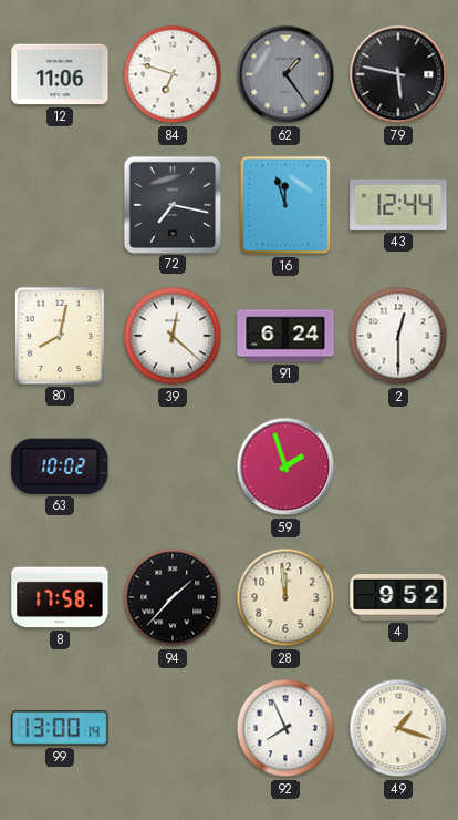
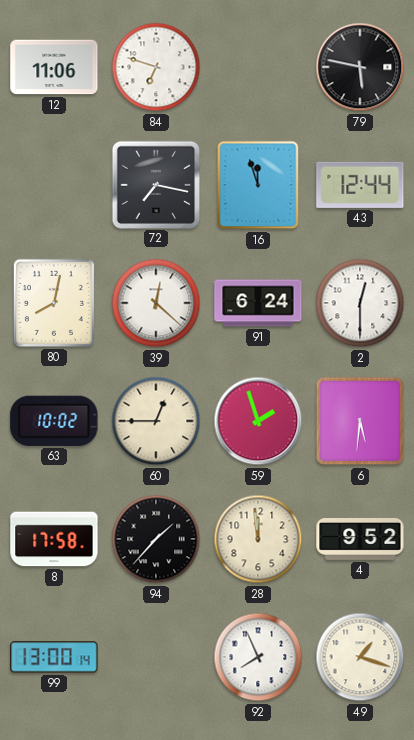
62: 1:24 -> none
60: none -> 12:45
6: none -> 5:31
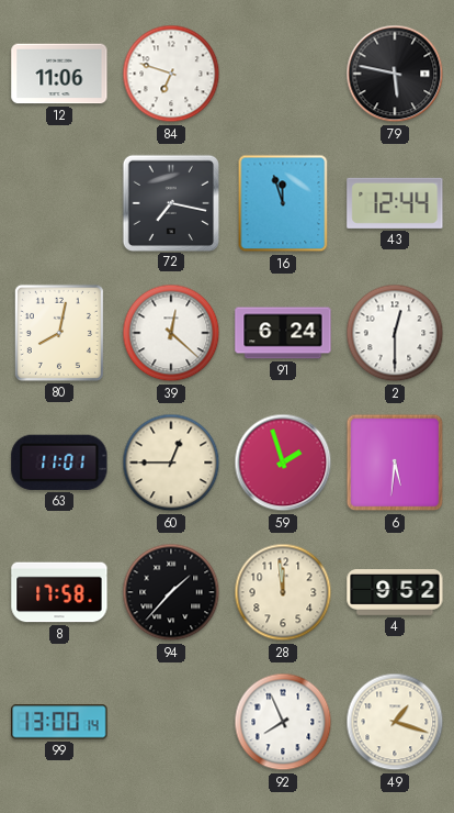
63: 10:02 -> 11:01
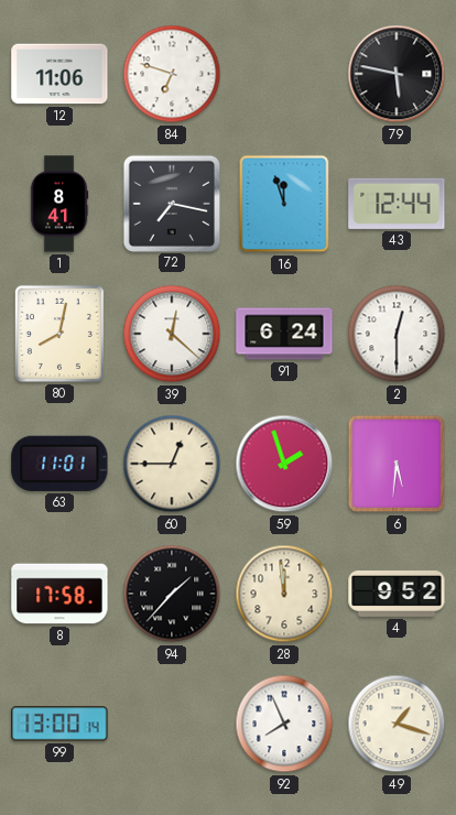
1: none -> 8:41
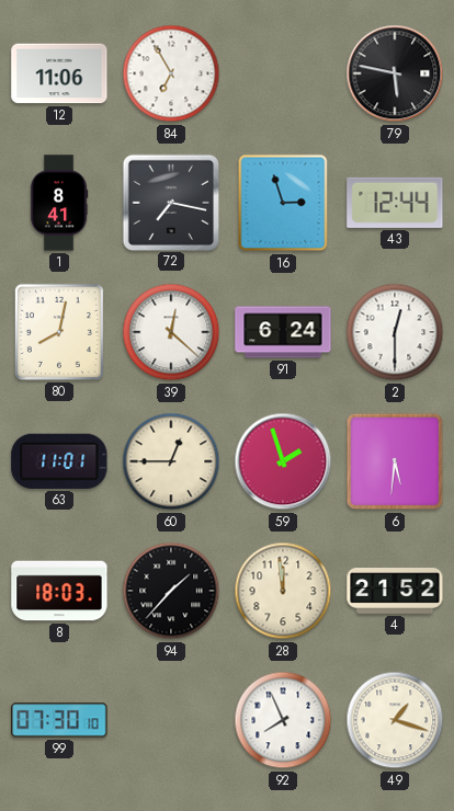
84: 6:48 -> 6:55
16: 11:57 -> 2:57
8: 17:58 -> 18:03
4: 9:52 -> 21:52
99: 13:00 -> 07:30
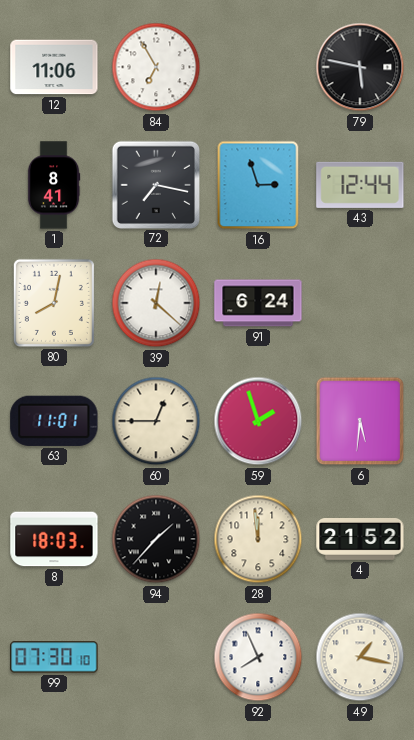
2: 12:30 -> none
49: 1:18 -> 1:17
